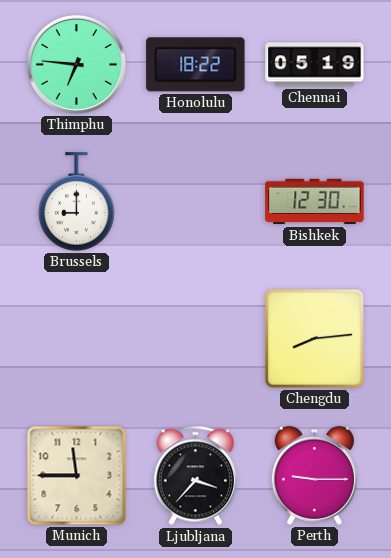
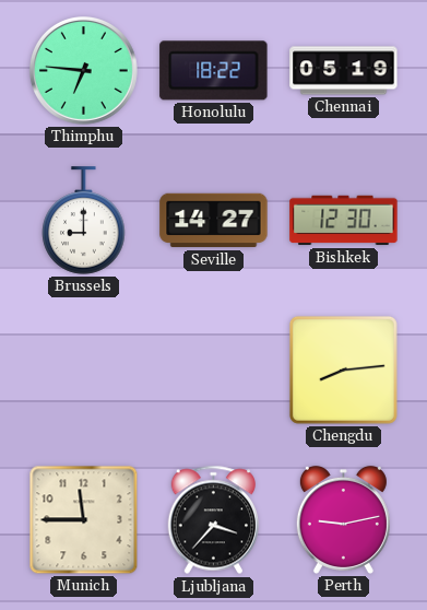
Seville: none -> 14:27
Perth: 9:15 -> 9:13
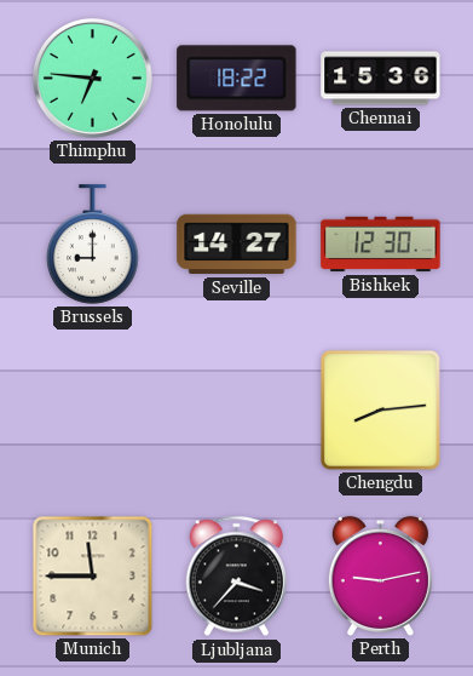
Chennai: 05:19 -> 15:36
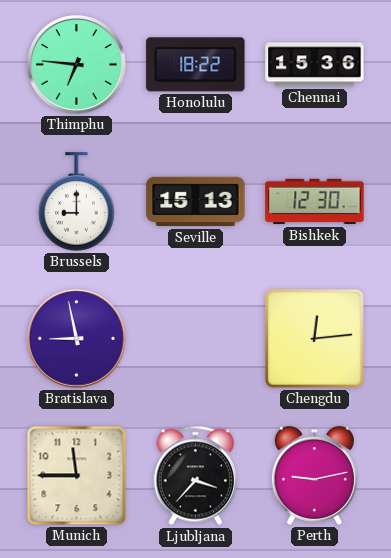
Seville: 14:27 -> 15:13
Bratislava: none -> 8:58
Chengdu: 8:14 -> 12:14
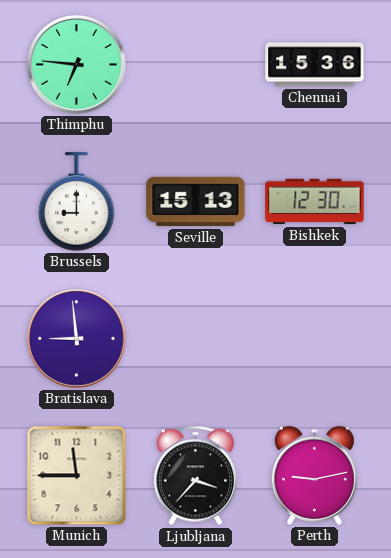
Honolulu: 18:22 -> none
Bratislava: 8:58 -> 8:59
Chengdu: 12:14 -> none
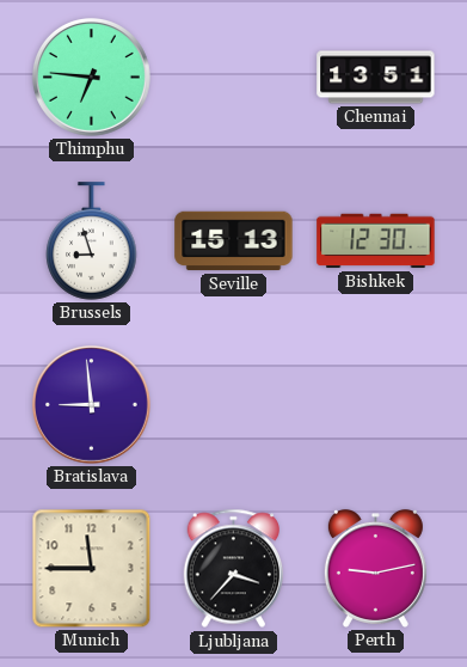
Chennai: 15:36 -> 13:51
Brussels: 9:00 -> 8:57
